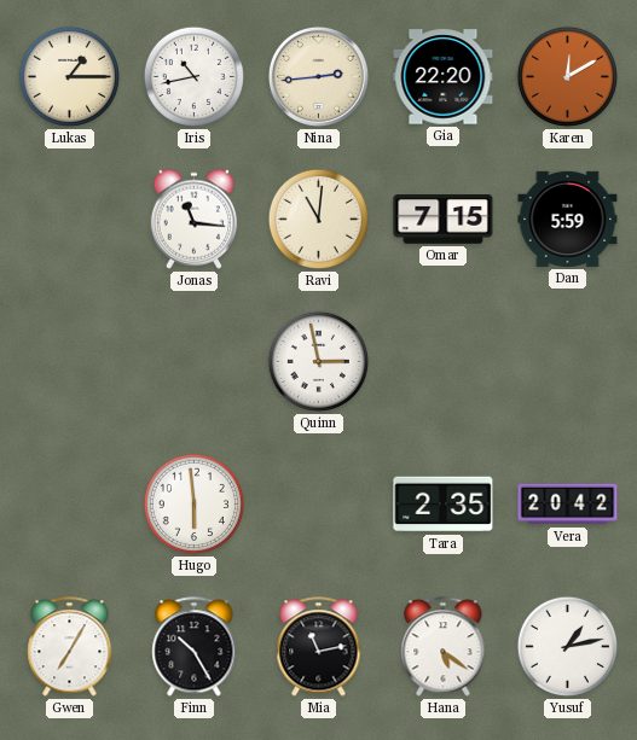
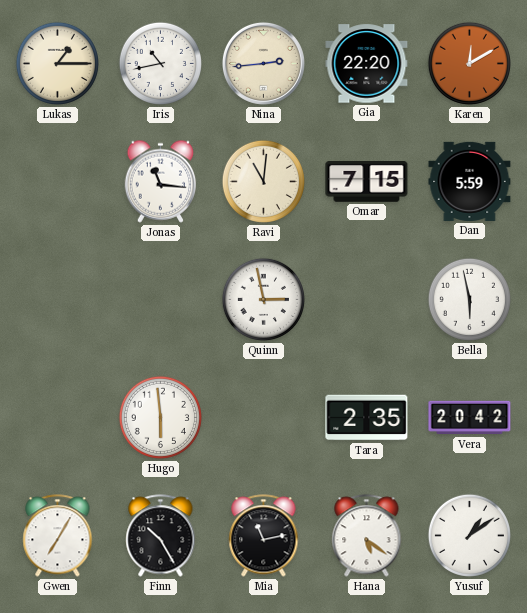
Bella: none -> 5:58
Yusuf: 1:13 -> 1:09
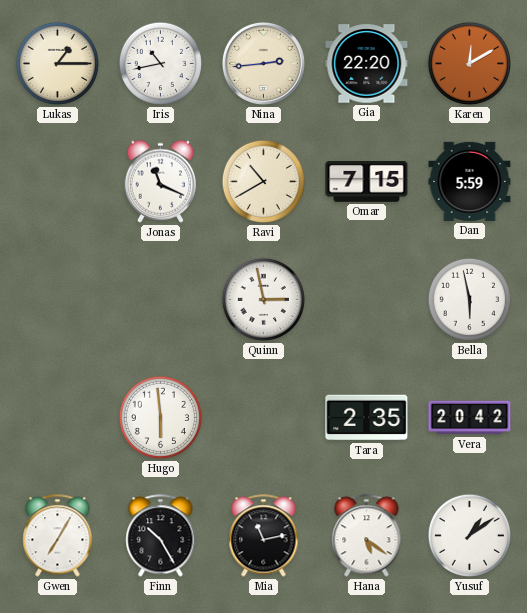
Jonas: 11:16 -> 11:19
Ravi: 11:01 -> 10:40
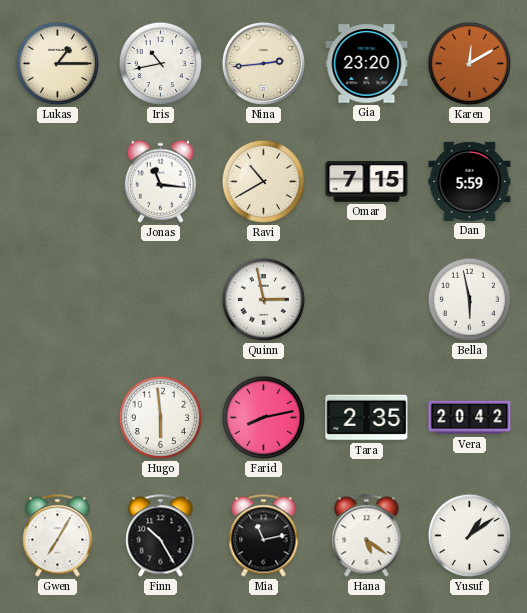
Gia: 22:20 -> 23:20
Jonas: 11:19 -> 11:16
Farid: none -> 8:13
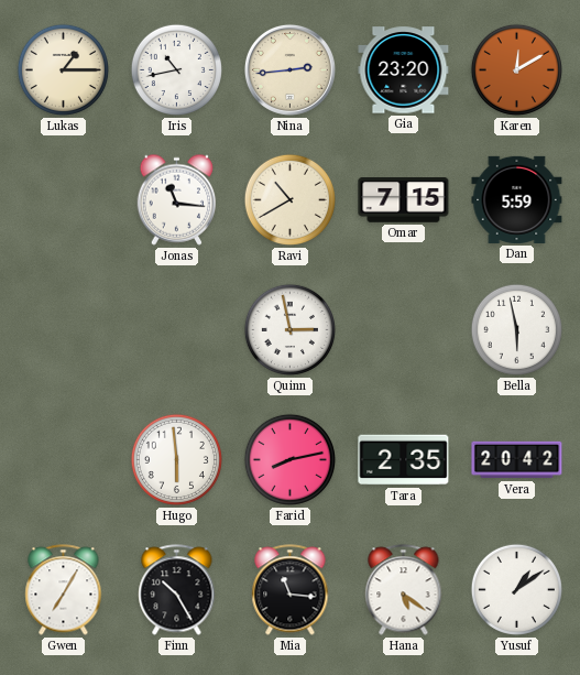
Mia: 11:13 -> 11:16
